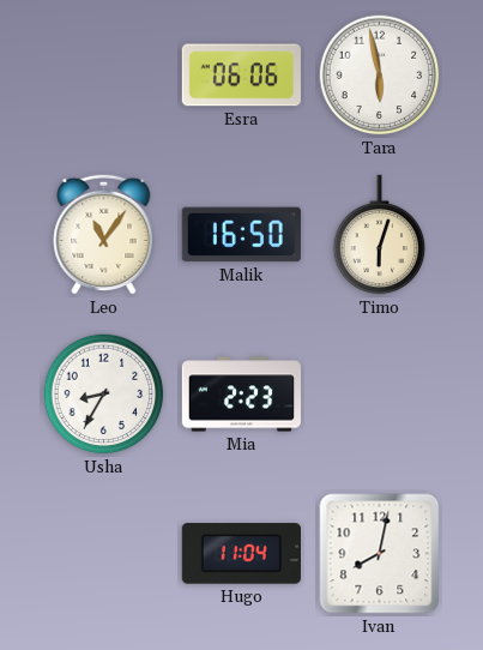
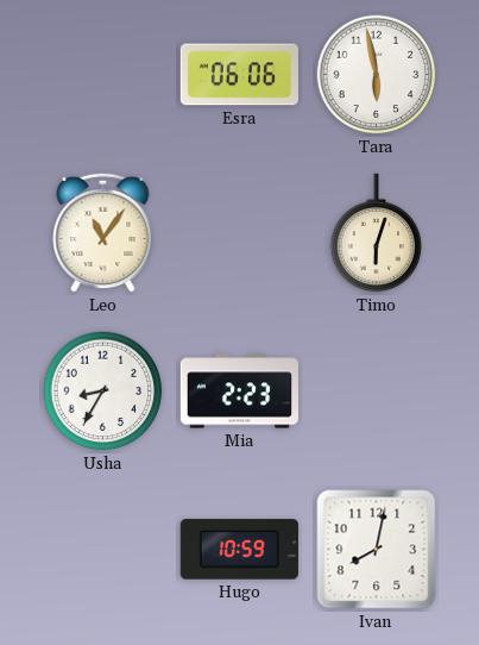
Malik: 16:50 -> none
Hugo: 11:04 -> 10:59
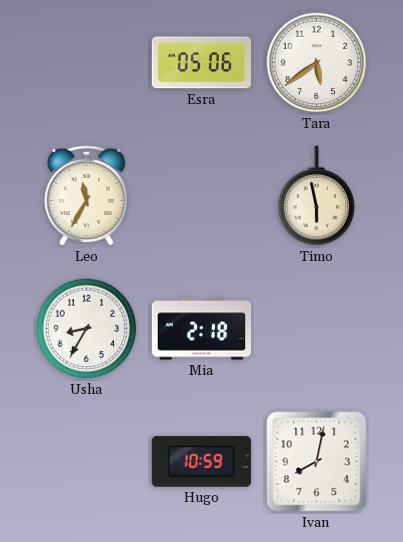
Esra: 06:06 -> 05:06
Tara: 5:58 -> 5:39
Leo: 11:06 -> 11:35
Timo: 6:03 -> 5:58
Mia: 2:23 -> 2:18
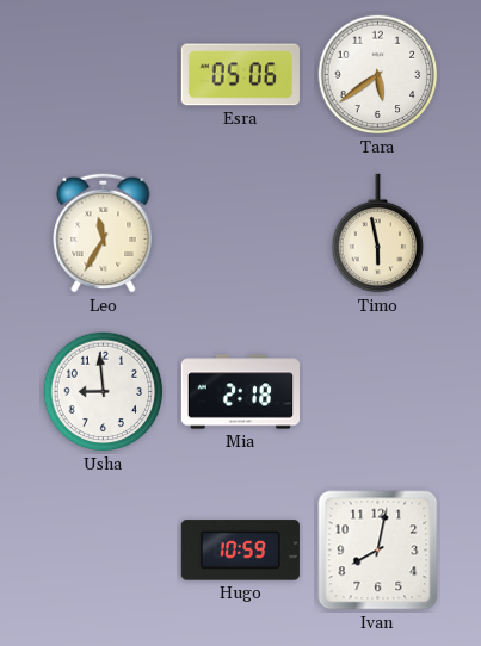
Usha: 8:35 -> 8:59
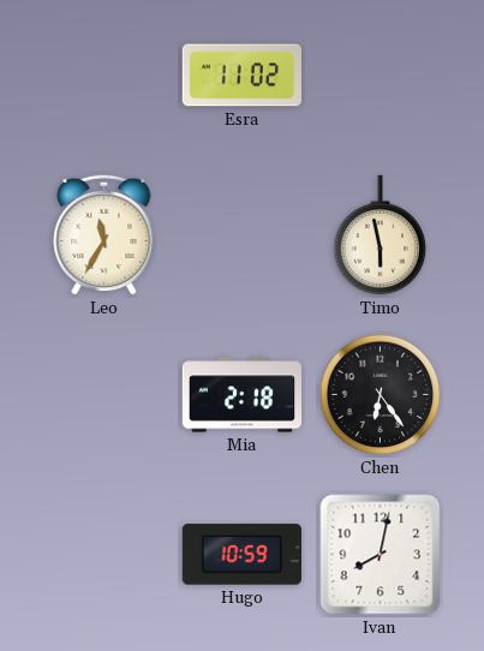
Esra: 05:06 -> 11:02
Tara: 5:39 -> none
Usha: 8:59 -> none
Chen: none -> 6:24
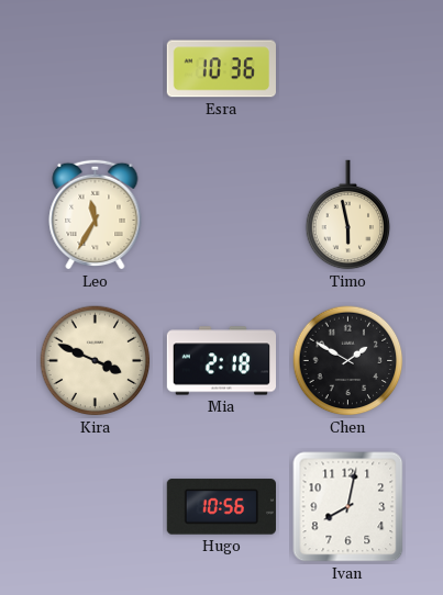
Esra: 11:02 -> 10:36
Kira: none -> 3:49
Chen: 6:24 -> 1:50
Hugo: 10:59 -> 10:56
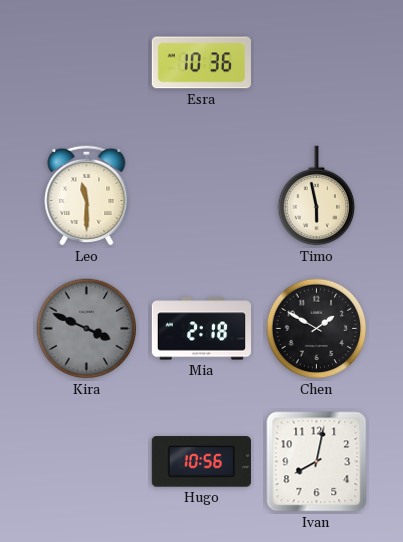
Leo: 11:35 -> 11:30
Kira dial: cream -> grey
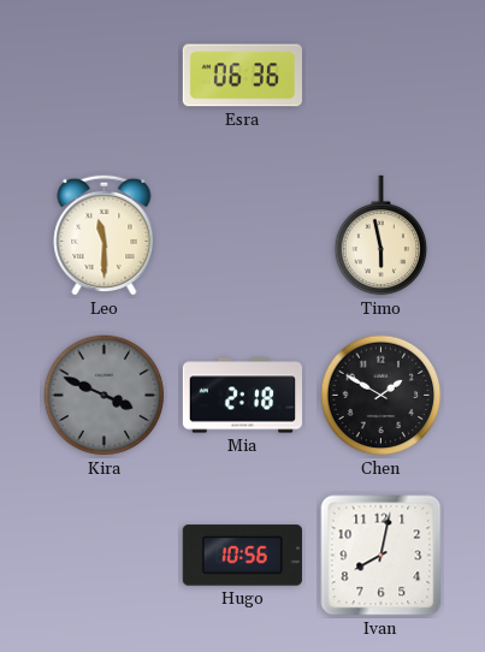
Esra: 10:36 -> 06:36
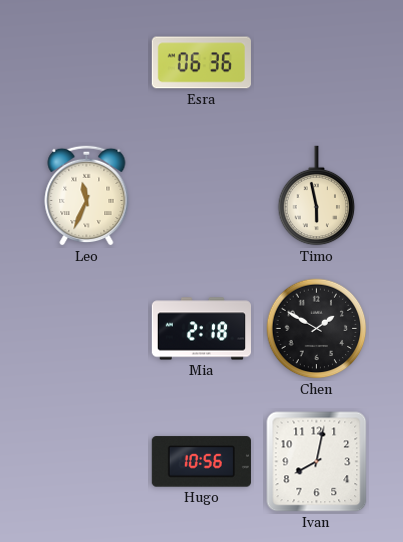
Leo: 11:30 -> 11:34
Kira: 3:49 -> none
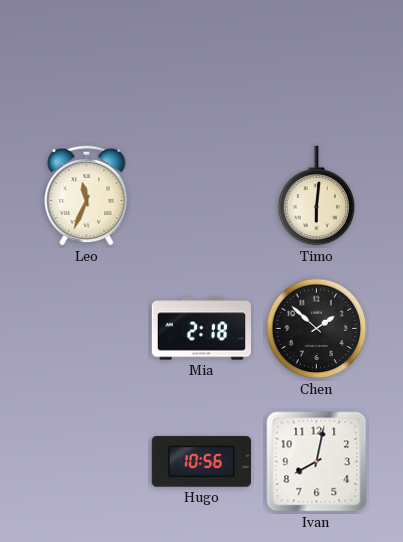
Esra: 06:36 -> none
Timo: 5:58 -> 6:01
Chen: 1:50 -> 1:52
